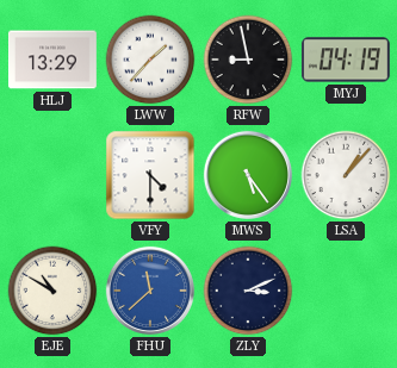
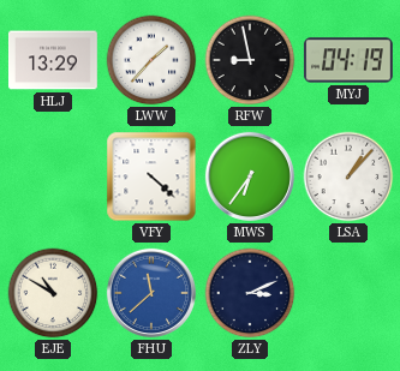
VFY: 4:30 -> 4:22
MWS: 5:24 -> 6:36
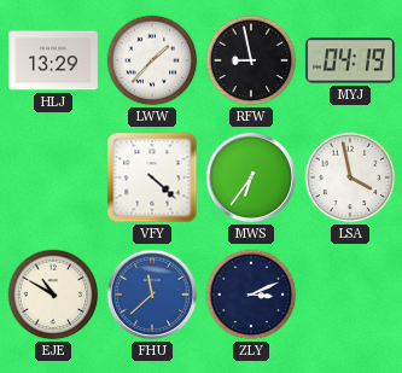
LSA: 1:07 -> 3:58
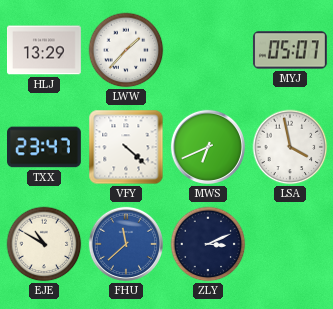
RFW: 8:58 -> none
MYJ: 04:19 -> 05:07
TXX: none -> 23:47
MWS: 6:36 -> 6:41
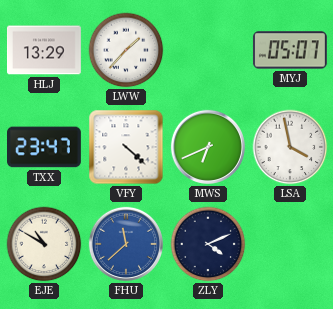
ZLY: 3:11 -> 4:11
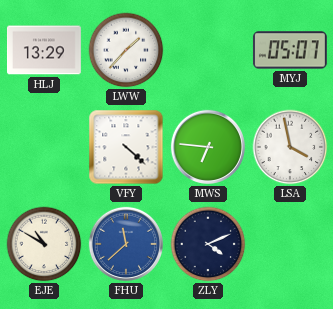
TXX: 23:47 -> none
MWS: 6:41 -> 6:46
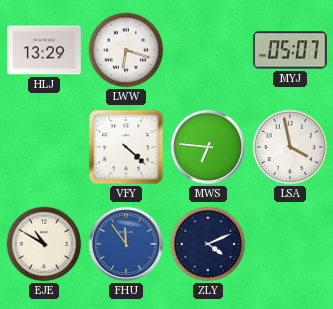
LWW: 1:37 -> 6:18
FHU: 11:38 -> 11:54
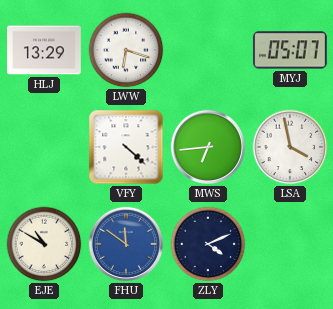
MWS: 6:46 -> 6:44
FHU: 11:54 -> 11:51
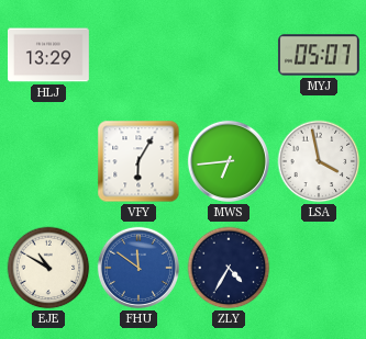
LWW: 6:18 -> none
VFY: 4:22 -> 6:05
ZLY: 4:11 -> 4:35
